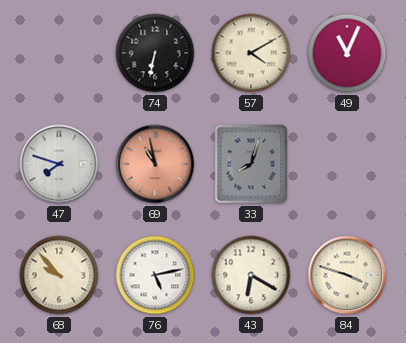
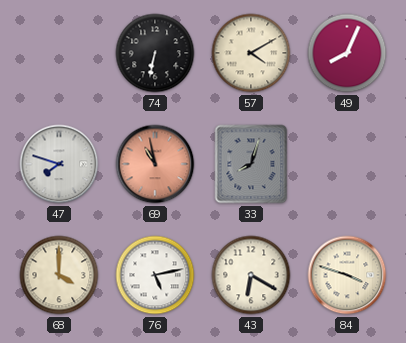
49: 11:04 -> 8:04
68: 9:53 -> 4:00
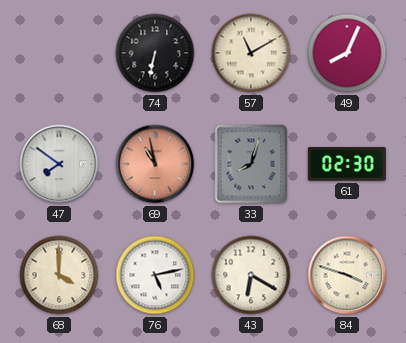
57: 4:10 -> 11:10
47: 7:48 -> 7:51
61: none -> 02:30
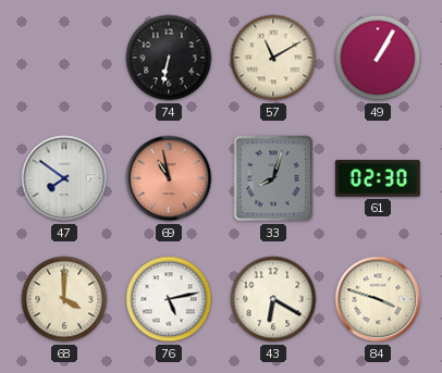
49: 8:04 -> 1:05
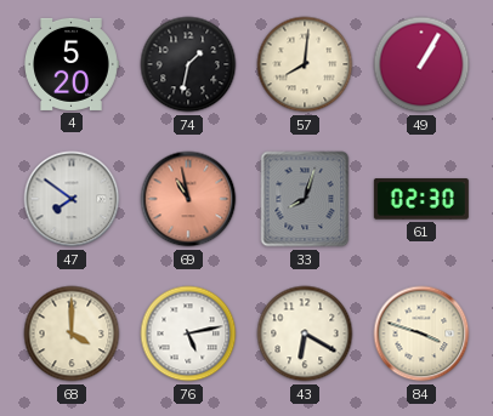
4: none -> 5:20
74: 6:32 -> 1:32
57: 11:10 -> 8:01
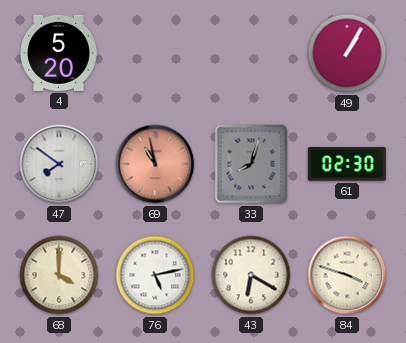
74: 1:32 -> none
57: 8:01 -> none
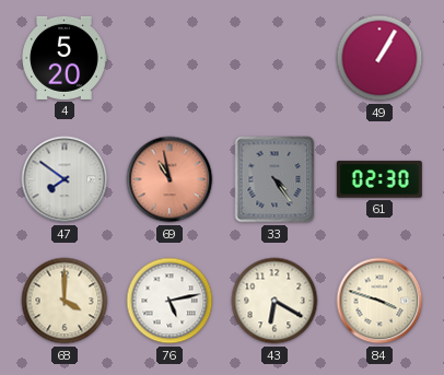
33: 8:03 -> 4:24
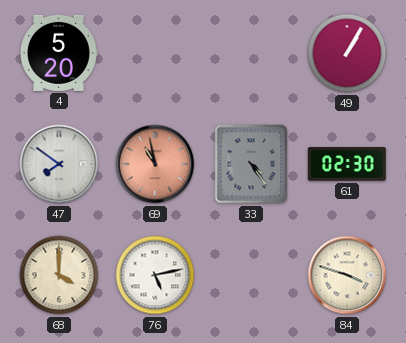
43: 6:20 -> none
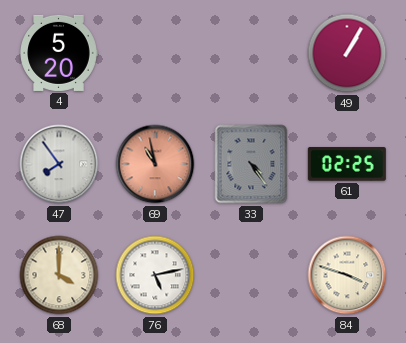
47: 7:51 -> 7:54
61: 02:30 -> 02:25
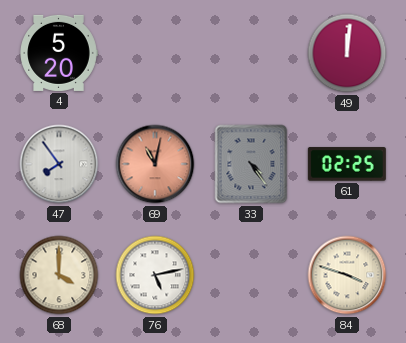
49: 1:05 -> 12:01
69: 10:58 -> 11:02
